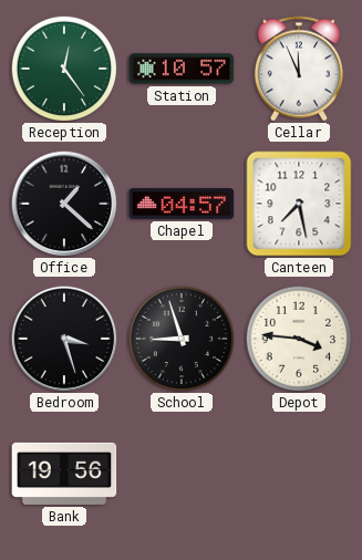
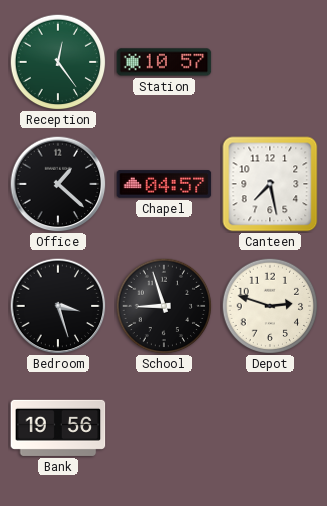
Cellar: 11:56 -> none
Depot: 3:46 -> 2:48
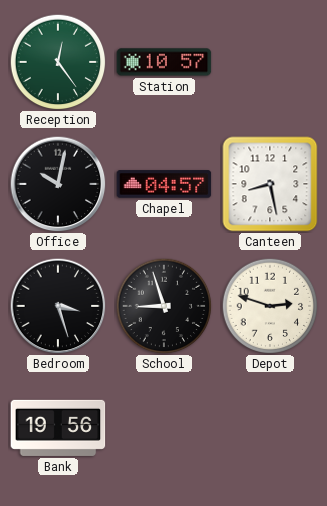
Office: 1:22 -> 10:02
Canteen: 7:28 -> 8:28
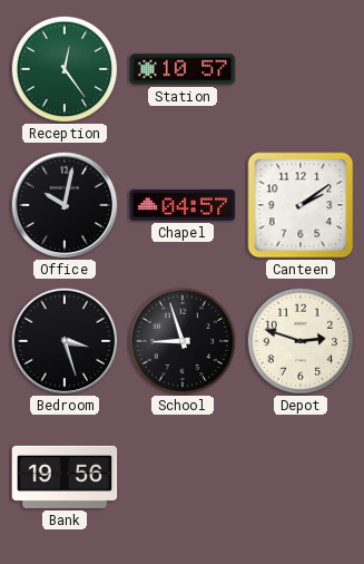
Canteen: 8:28 -> 2:09
